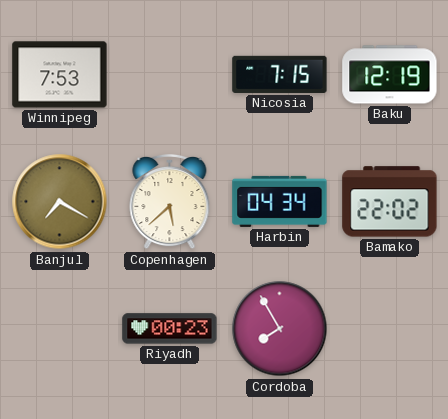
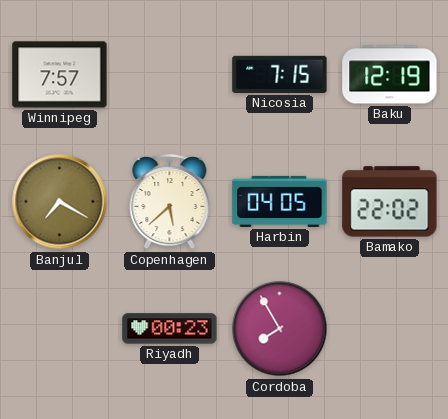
Winnipeg: 7:53 -> 7:57
Harbin: 04:34 -> 04:05
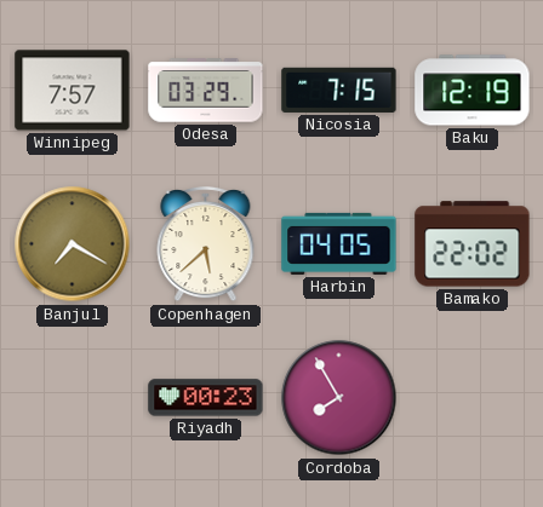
Odesa: none -> 03:29
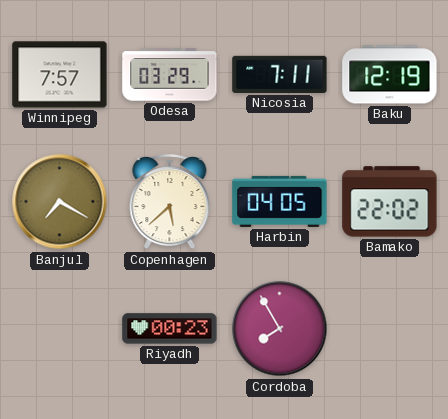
Nicosia: 7:15 -> 7:11
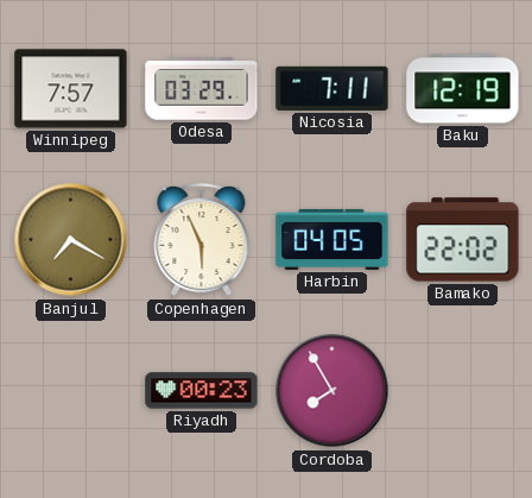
Copenhagen: 5:38 -> 5:56
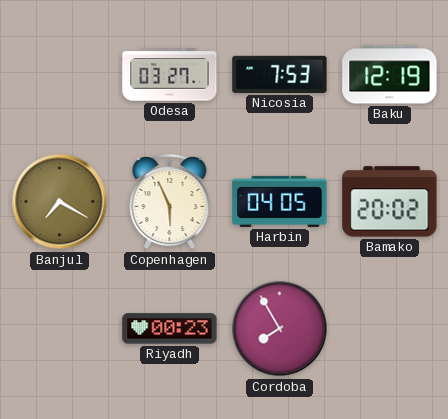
Winnipeg: 7:57 -> none
Odesa: 03:29 -> 03:27
Nicosia: 7:11 -> 7:53
Bamako: 22:02 -> 20:02
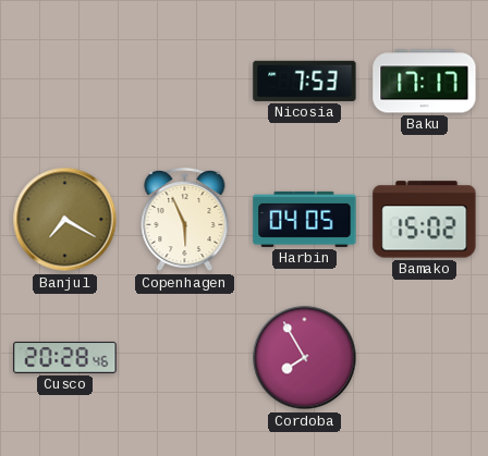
Odesa: 03:27 -> none
Baku: 12:19 -> 17:17
Bamako: 20:02 -> 15:02
Cusco: none -> 20:28
Riyadh: 00:23 -> none
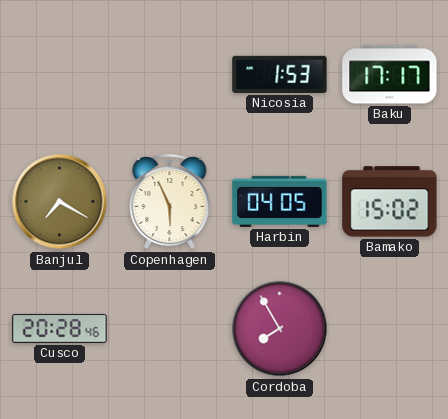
Nicosia: 7:53 -> 1:53
